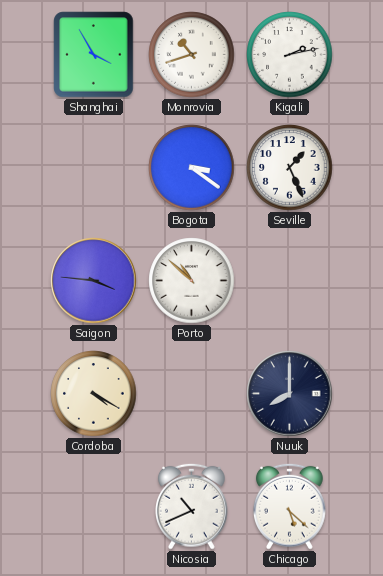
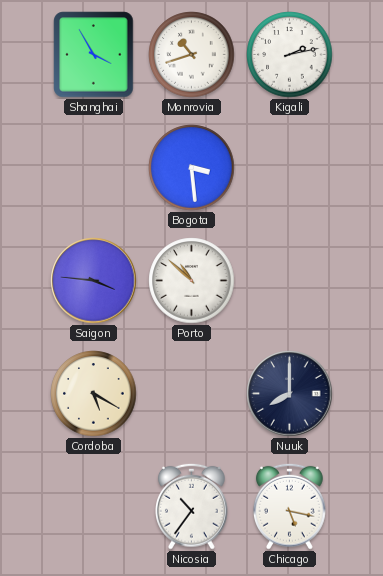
Bogota: 3:21 -> 3:29
Seville: 1:26 -> none
Cordoba: 4:20 -> 5:20
Nicosia: 10:41 -> 10:36
Chicago: 5:22 -> 5:17
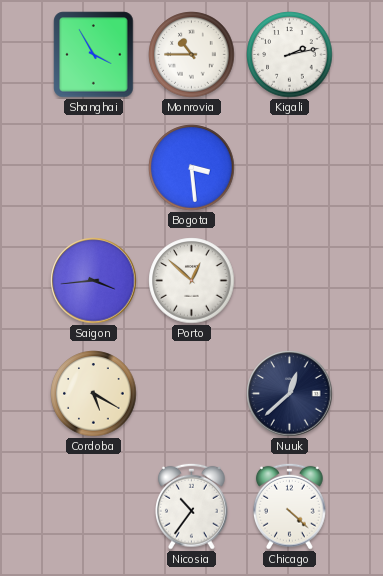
Monrovia: 10:42 -> 10:45
Saigon: 3:46 -> 3:44
Porto: 10:52 -> 12:52
Nuuk: 8:00 -> 12:38
Chicago: 5:17 -> 4:22
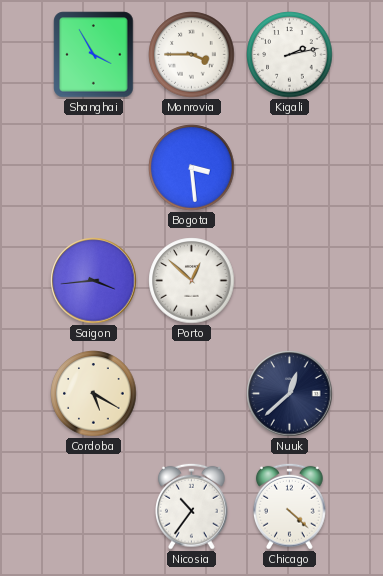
Monrovia: 10:45 -> 3:45
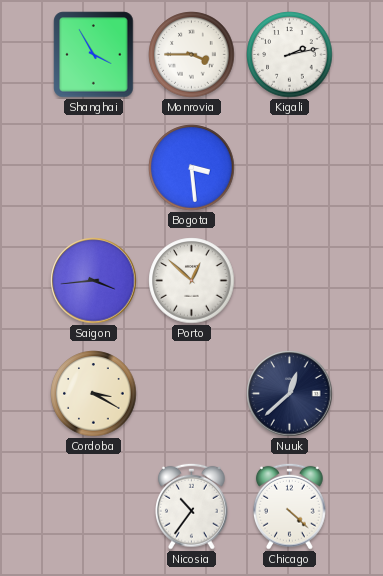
Cordoba: 5:20 -> 3:20
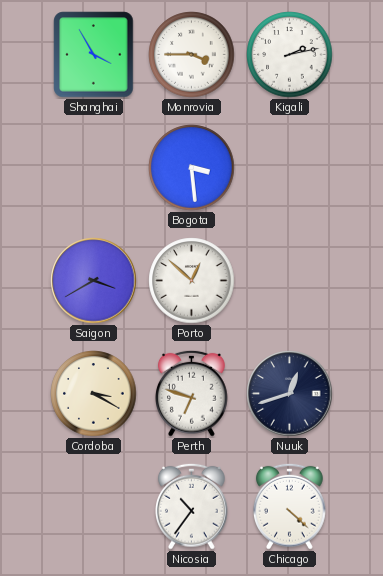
Saigon: 3:44 -> 3:40
Perth: none -> 6:48
Nuuk: 12:38 -> 12:42
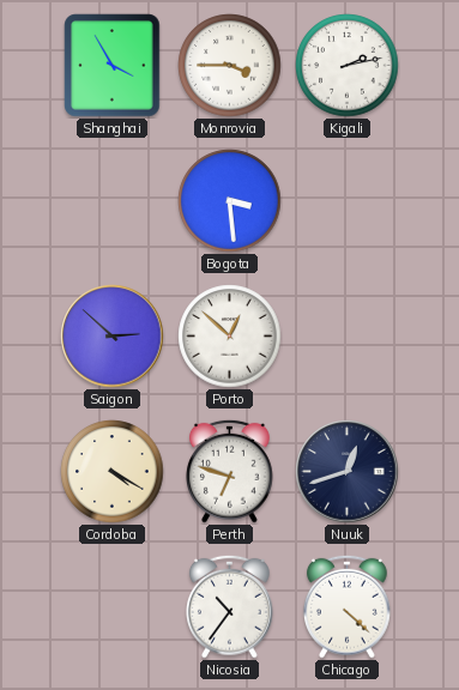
Saigon: 3:40 -> 2:52
Cordoba: 3:20 -> 4:20
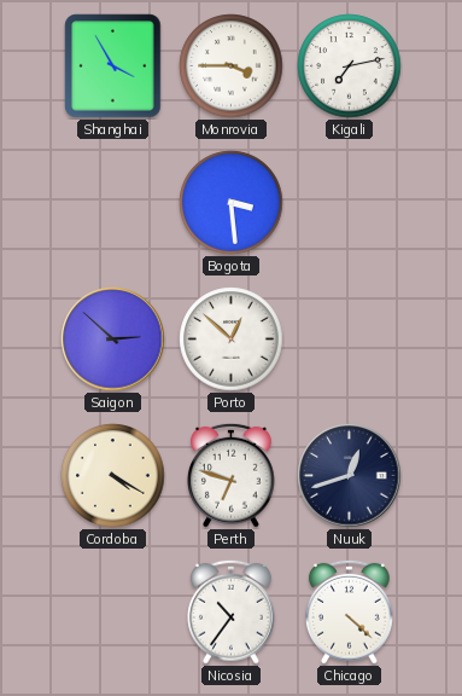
Kigali: 2:13 -> 7:13
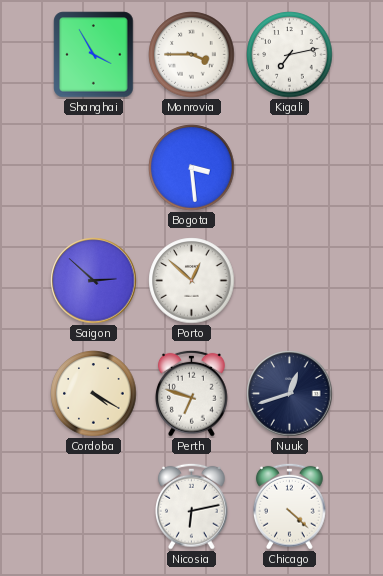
Nicosia: 10:36 -> 6:13
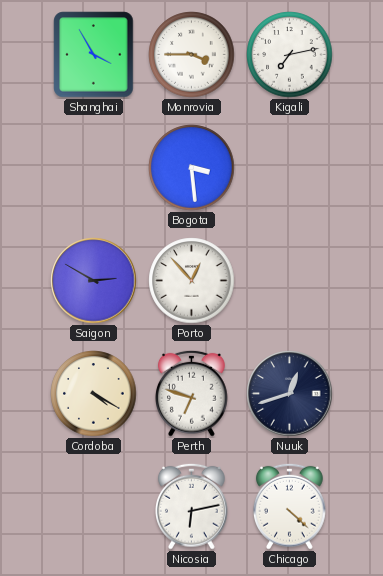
Saigon: 2:52 -> 2:50
Porto: 12:52 -> 12:53
